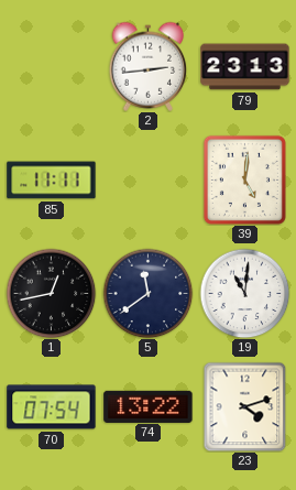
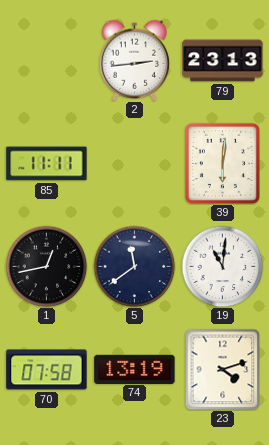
39: 5:01 -> 6:01
70: 07:54 -> 07:58
74: 13:22 -> 13:19
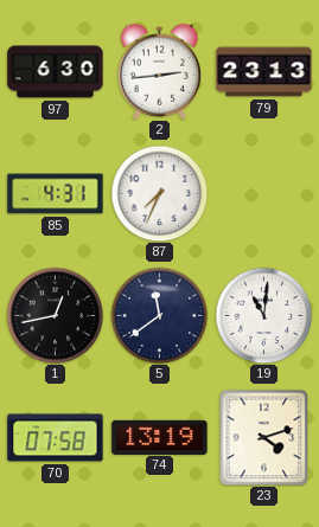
97: none -> 6:30
85: 11:11 -> 4:31
87: none -> 7:34
39: 6:01 -> none
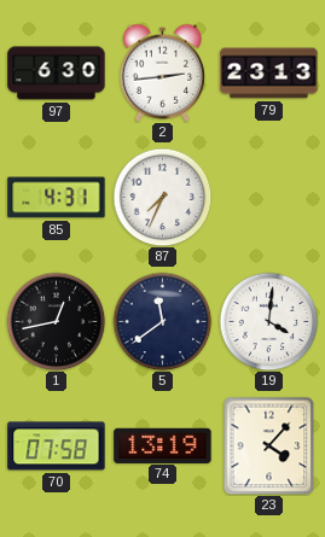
19: 11:01 -> 4:01
23: 4:12 -> 4:07
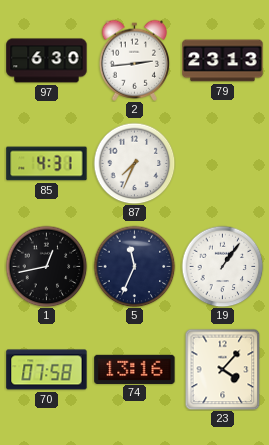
5: 11:39 -> 11:34
19: 4:01 -> 1:06
74: 13:19 -> 13:16
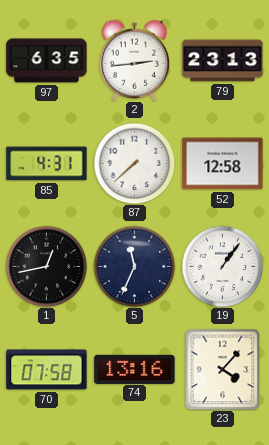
97: 6:30 -> 6:35
87: 7:34 -> 7:38
52: none -> 12:58
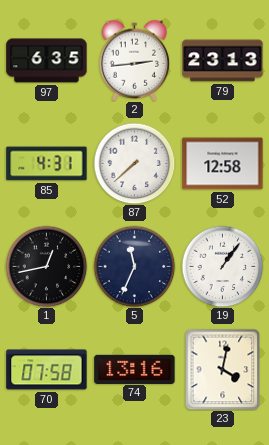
23: 4:07 -> 4:02
